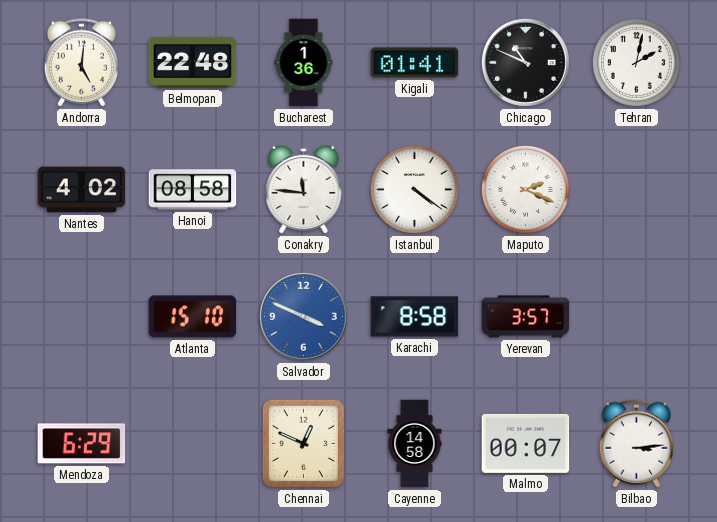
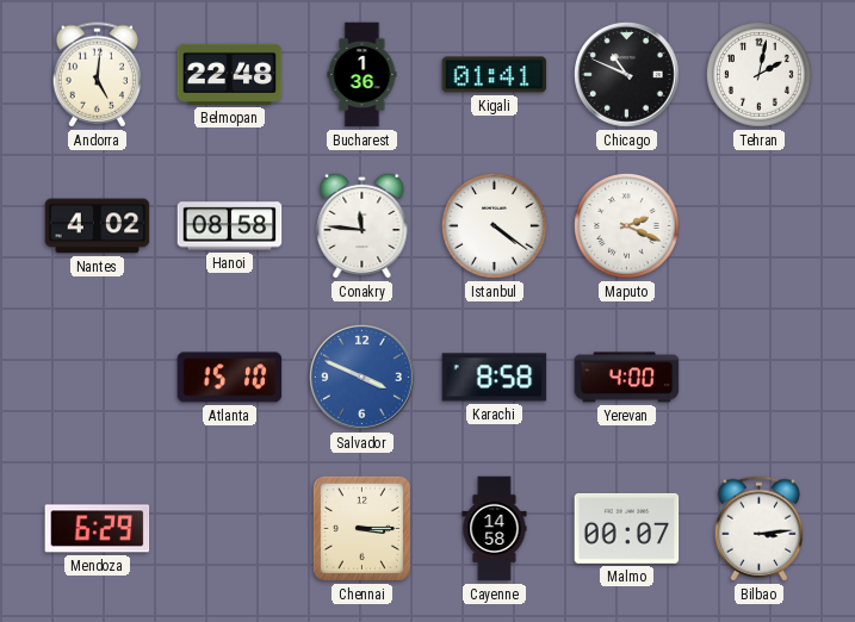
Yerevan: 3:57 -> 4:00
Chennai: 12:49 -> 3:15
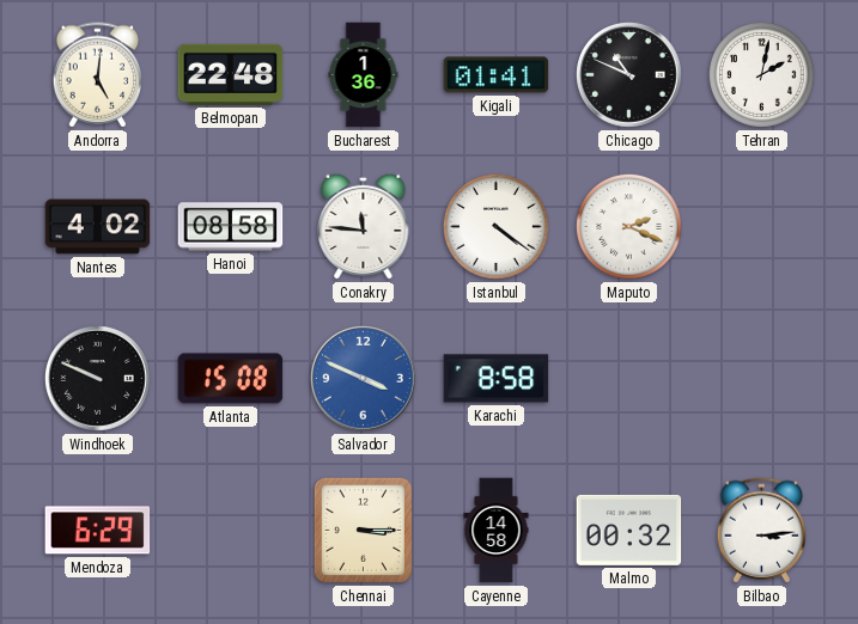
Windhoek: none -> 9:49
Atlanta: 15:10 -> 15:08
Yerevan: 4:00 -> none
Malmo: 00:07 -> 00:32
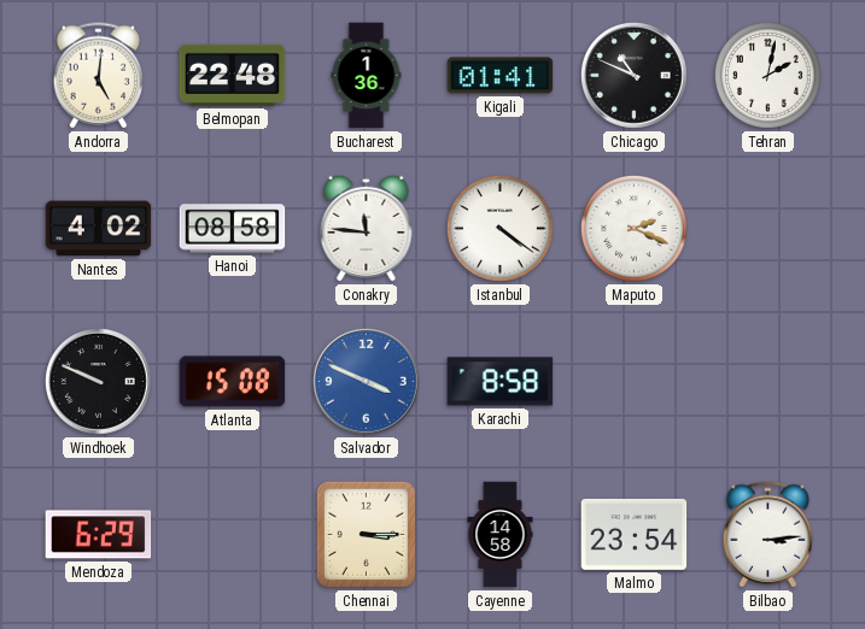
Malmo: 00:32 -> 23:54
